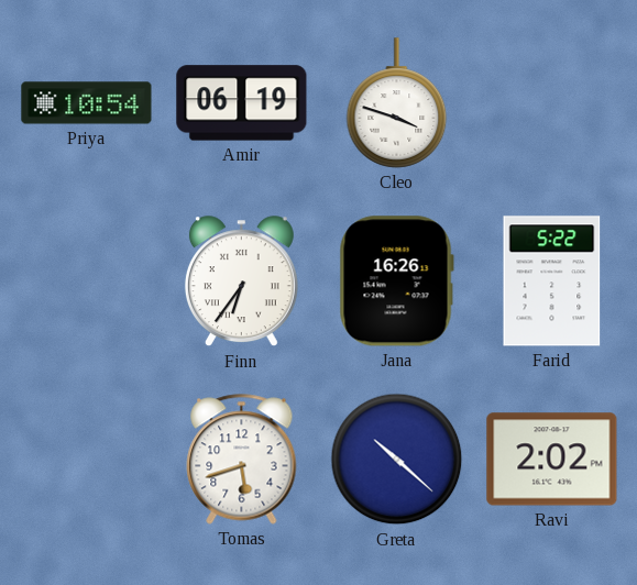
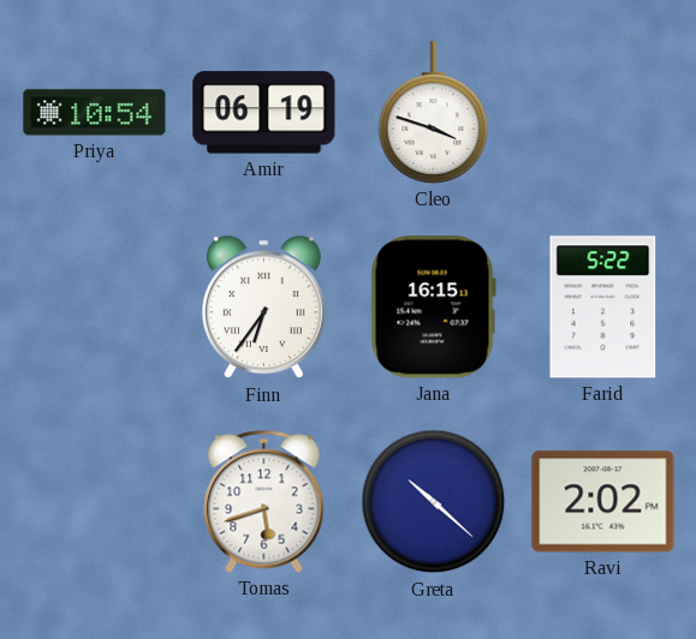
Jana: 16:26 -> 16:15
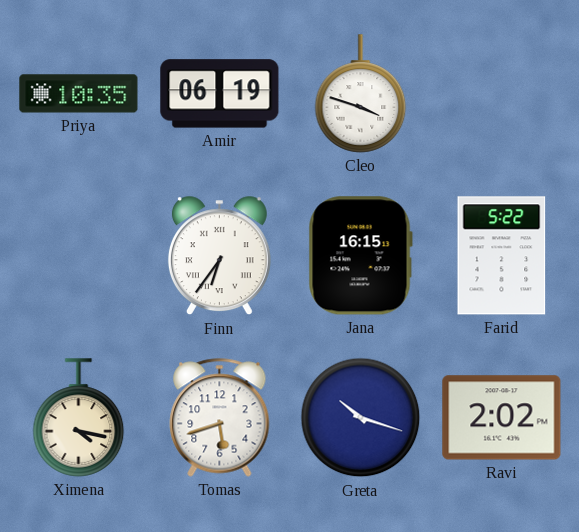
Priya: 10:54 -> 10:35
Ximena: none -> 4:17
Greta: 10:22 -> 10:18
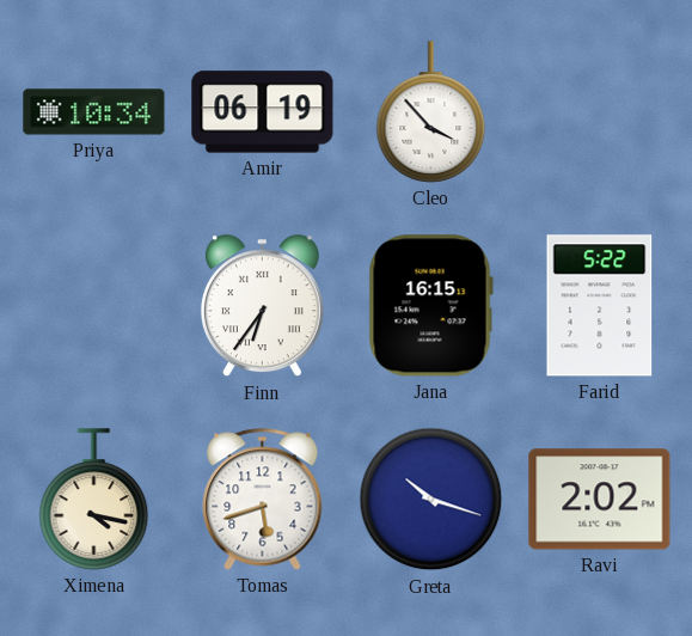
Priya: 10:35 -> 10:34
Cleo: 3:48 -> 3:53
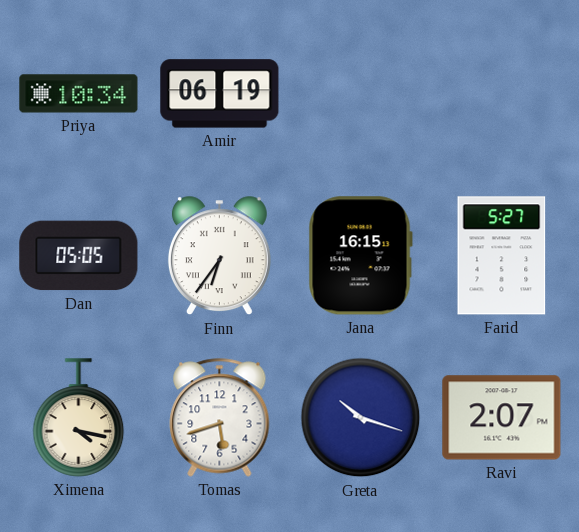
Cleo: 3:53 -> none
Dan: none -> 05:05
Farid: 5:22 -> 5:27
Ravi: 2:02 -> 2:07
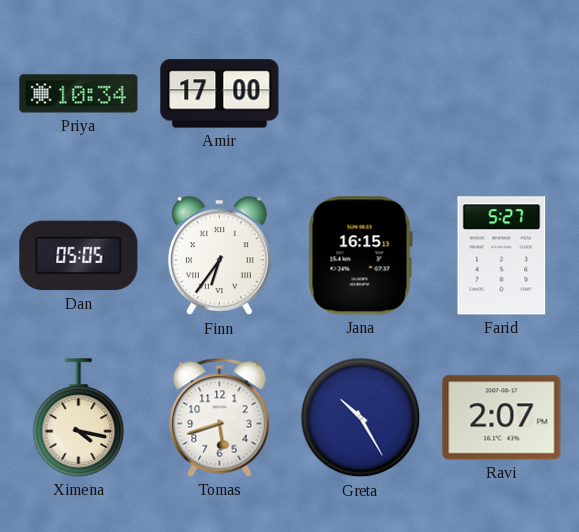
Amir: 06:19 -> 17:00
Greta: 10:18 -> 10:25
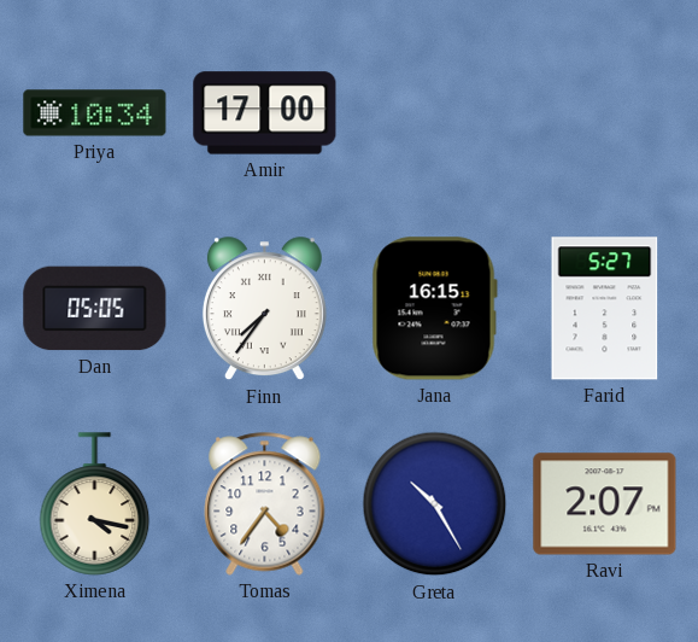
Finn: 6:36 -> 7:36
Tomas: 5:42 -> 4:36
